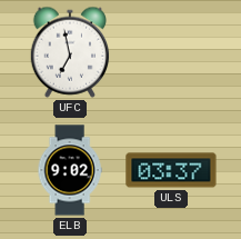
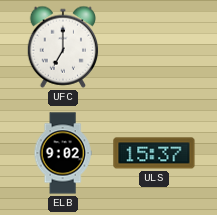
UFC: 6:58 -> 7:00
ULS: 03:37 -> 15:37
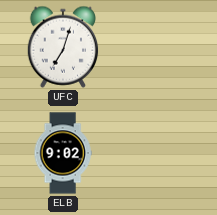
UFC: 7:00 -> 7:03
ULS: 15:37 -> none
